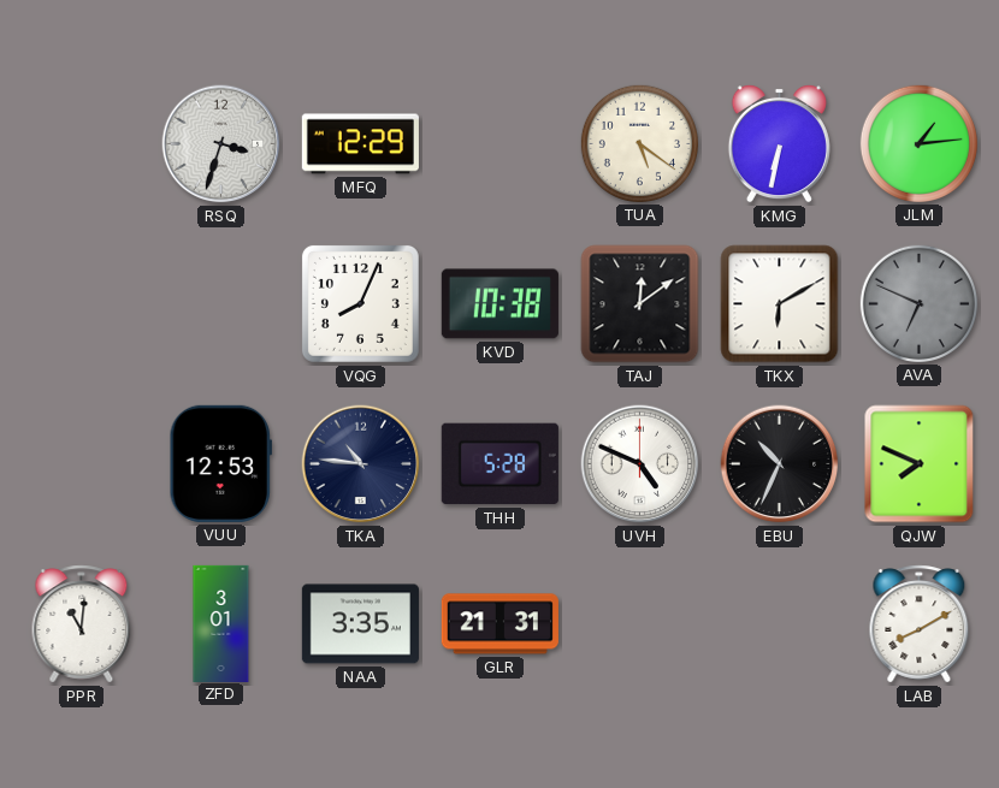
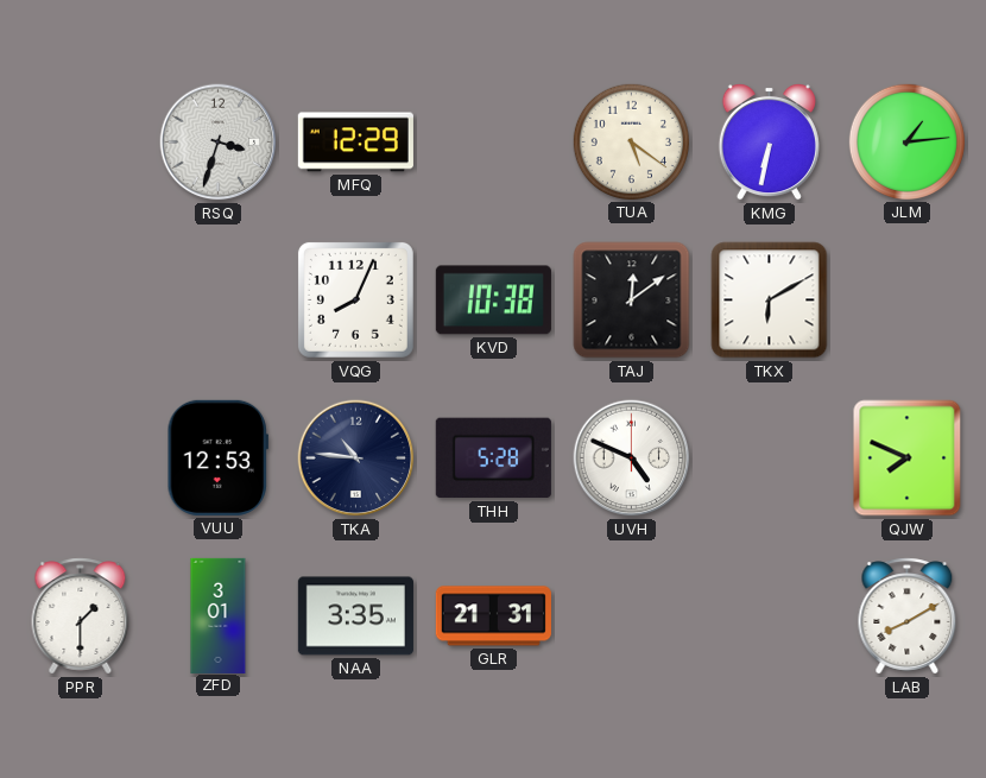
AVA: 6:49 -> none
EBU: 10:34 -> none
PPR: 11:01 -> 1:30
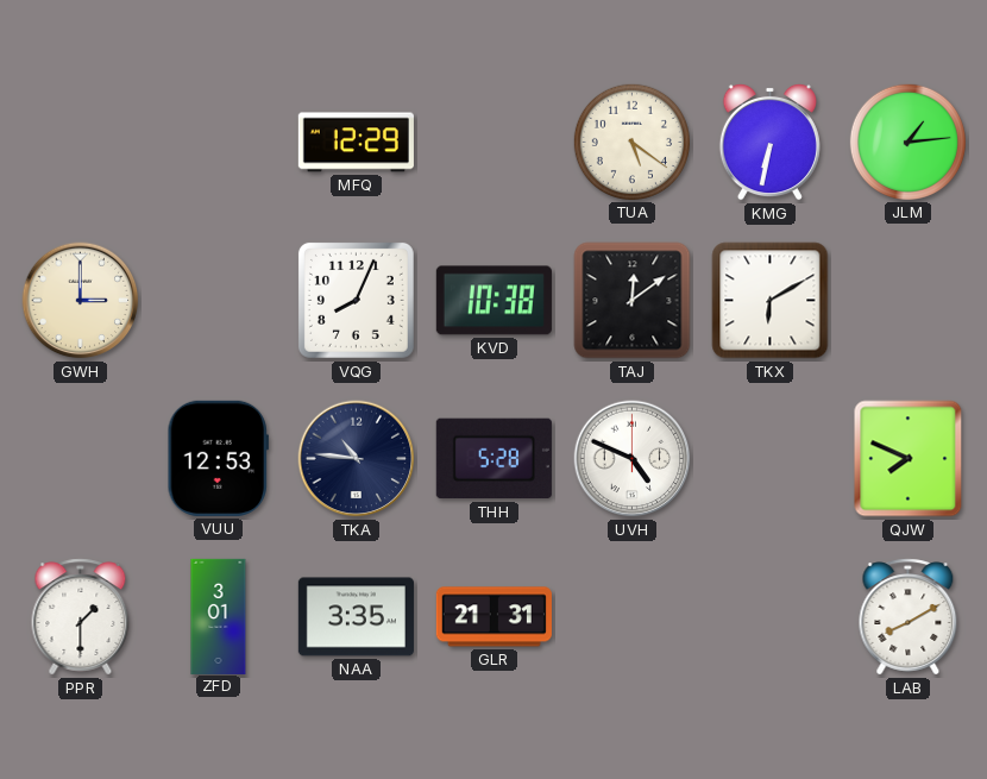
RSQ: 3:33 -> none
GWH: none -> 3:00
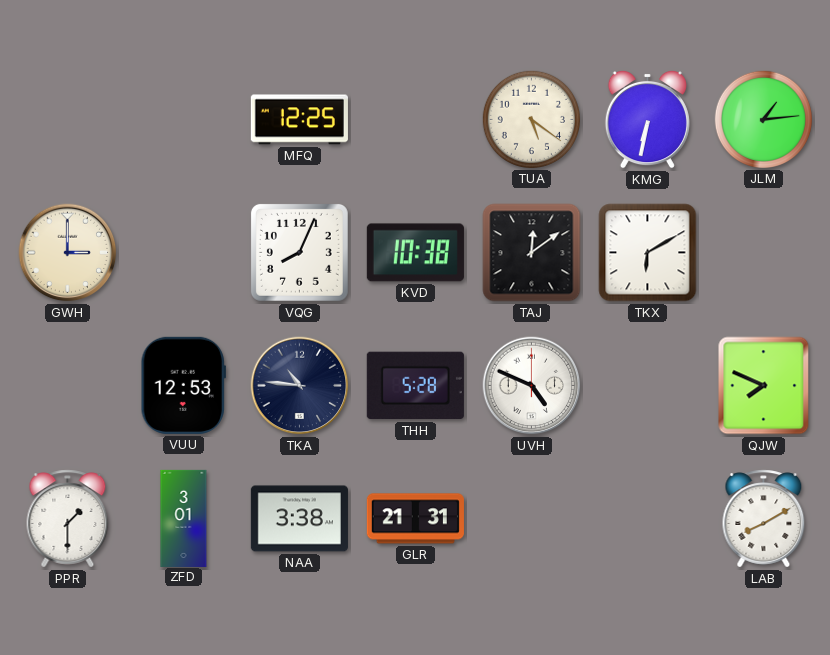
MFQ: 12:29 -> 12:25
NAA: 3:35 -> 3:38
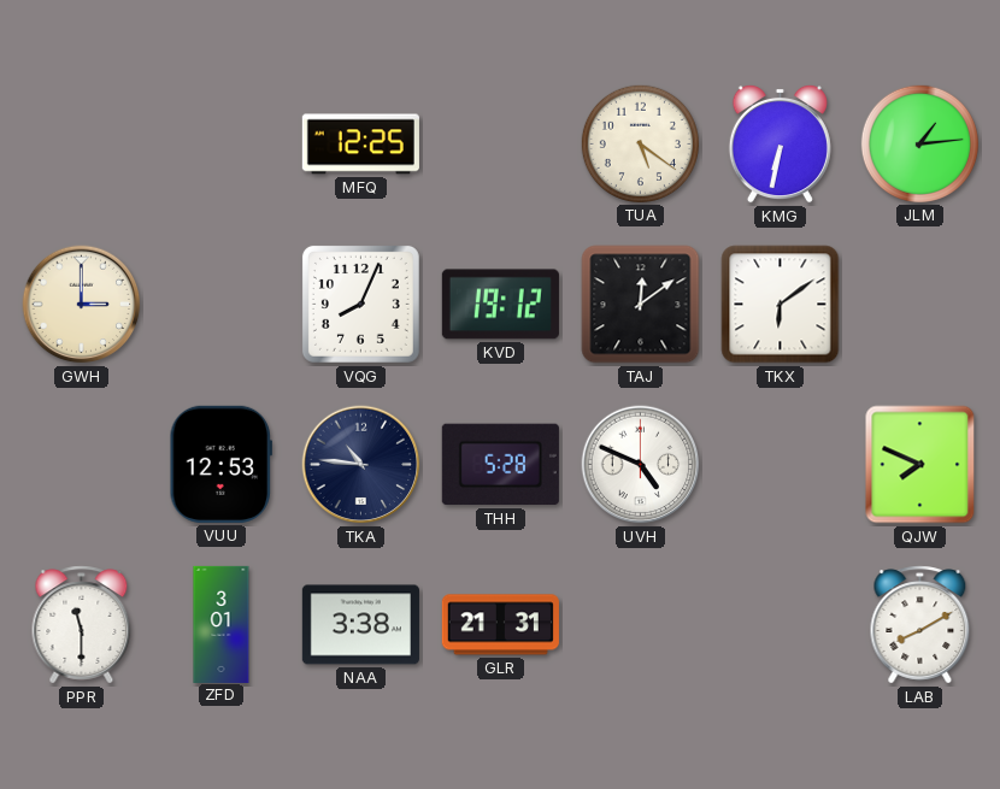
KVD: 10:38 -> 19:12
TKX: 6:10 -> 6:09
PPR: 1:30 -> 11:30
